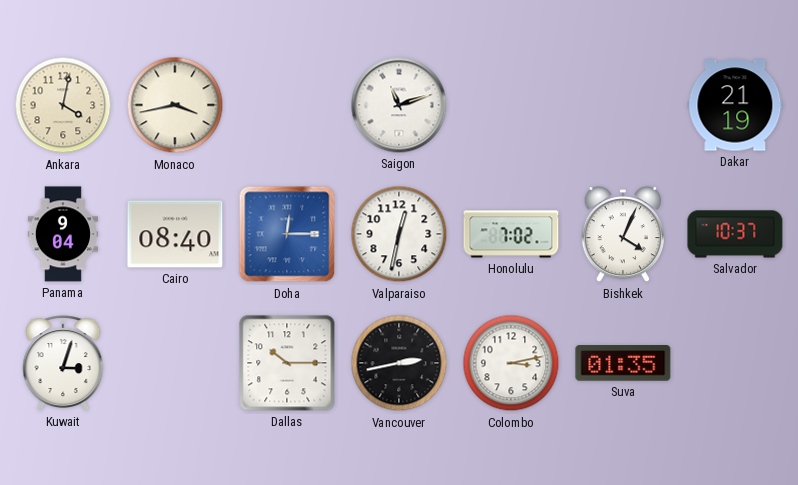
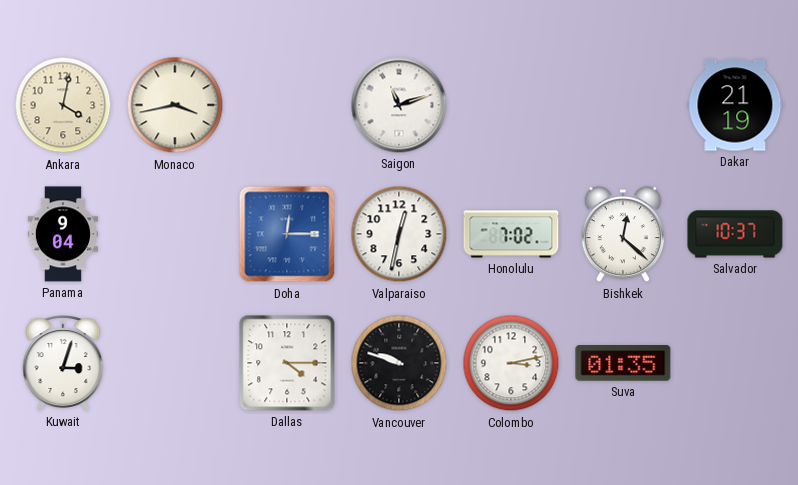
Cairo: 08:40 -> none
Bishkek: 4:04 -> 12:22
Dallas: 10:15 -> 4:15
Vancouver: 2:43 -> 9:48
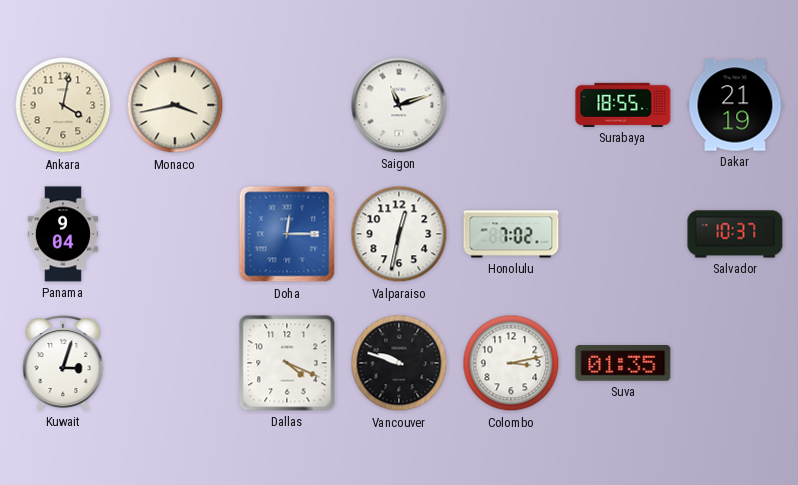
Surabaya: none -> 18:55
Bishkek: 12:22 -> none
Dallas: 4:15 -> 4:19
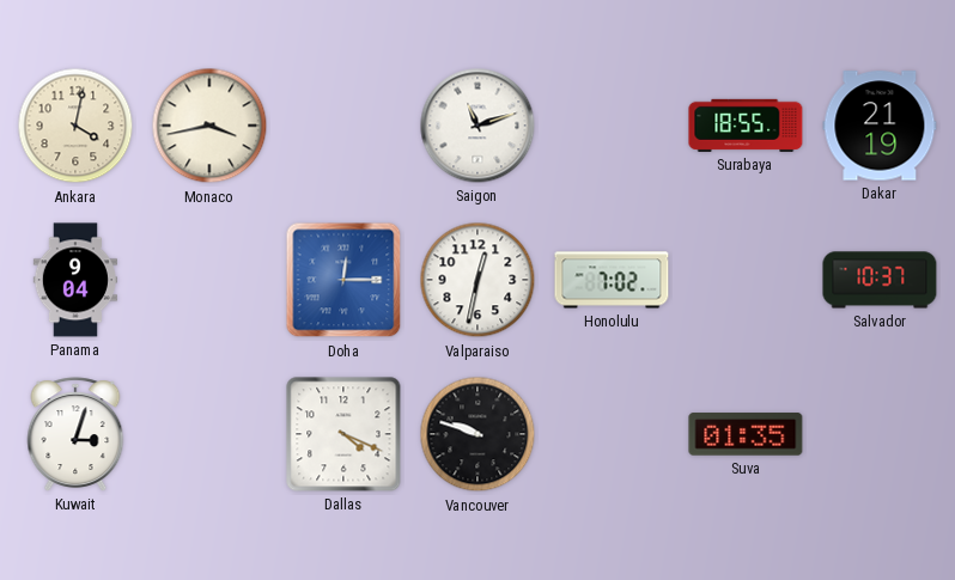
Colombo: 3:13 -> none
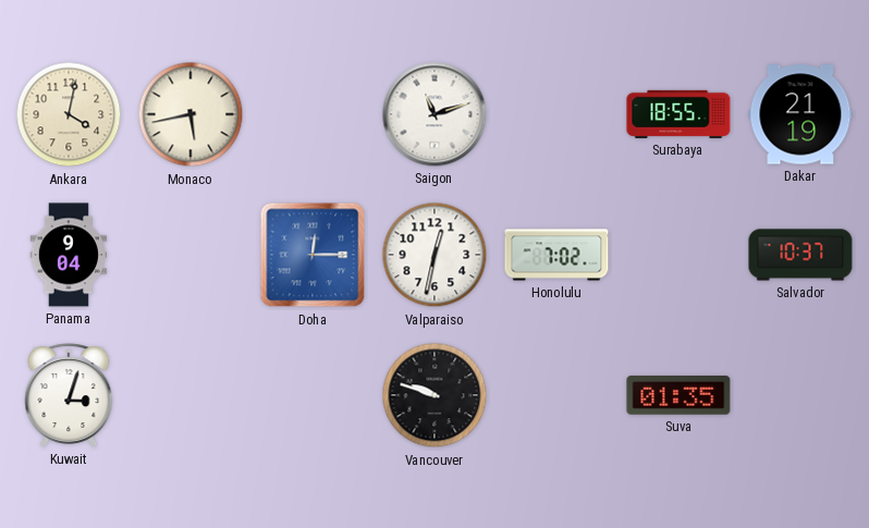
Monaco: 3:43 -> 5:43
Dallas: 4:19 -> none
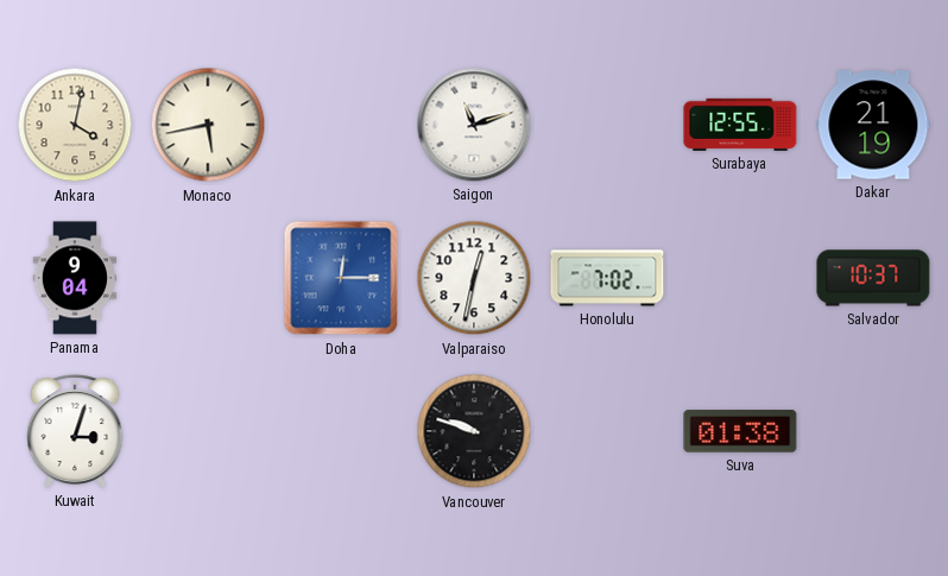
Surabaya: 18:55 -> 12:55
Suva: 01:35 -> 01:38
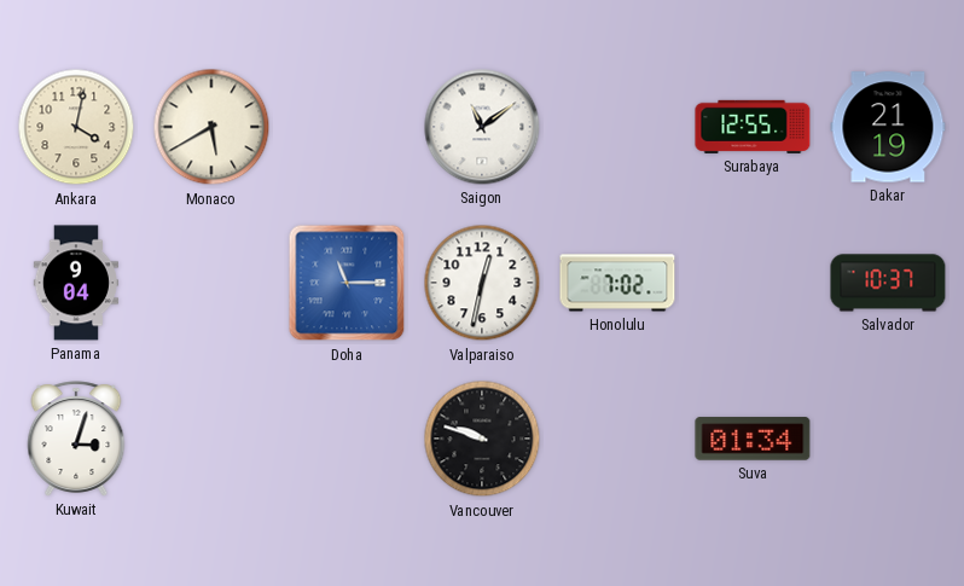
Monaco: 5:43 -> 5:40
Saigon: 11:12 -> 11:09
Doha: 12:15 -> 11:15
Suva: 01:38 -> 01:34
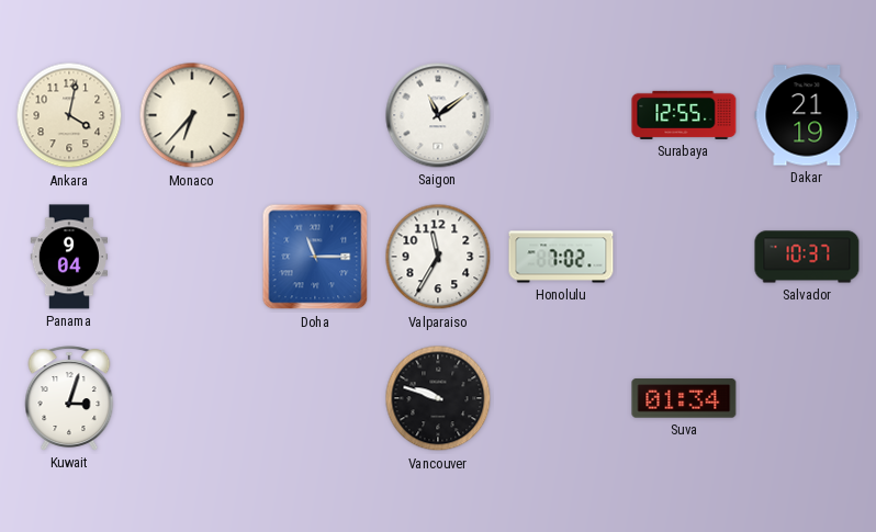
Monaco: 5:40 -> 6:37
Valparaiso: 12:32 -> 11:35
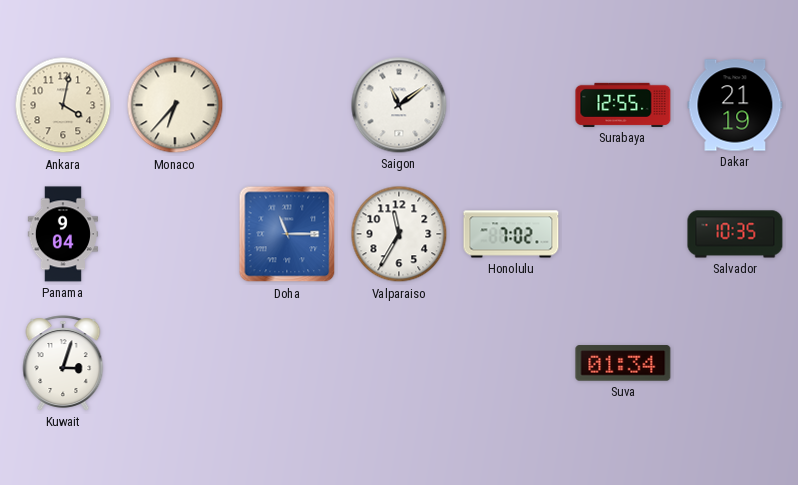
Salvador: 10:37 -> 10:35
Vancouver: 9:48 -> none
